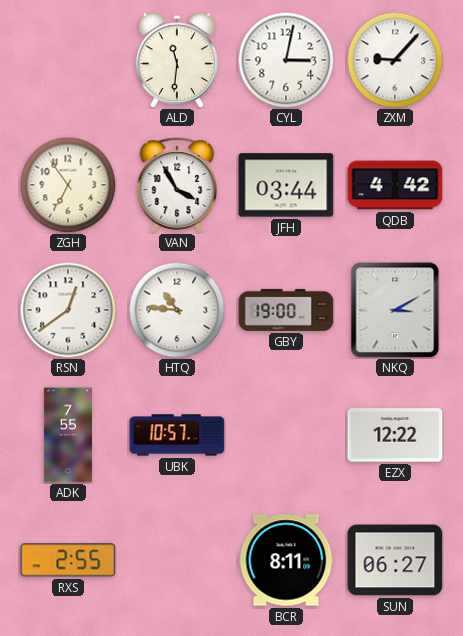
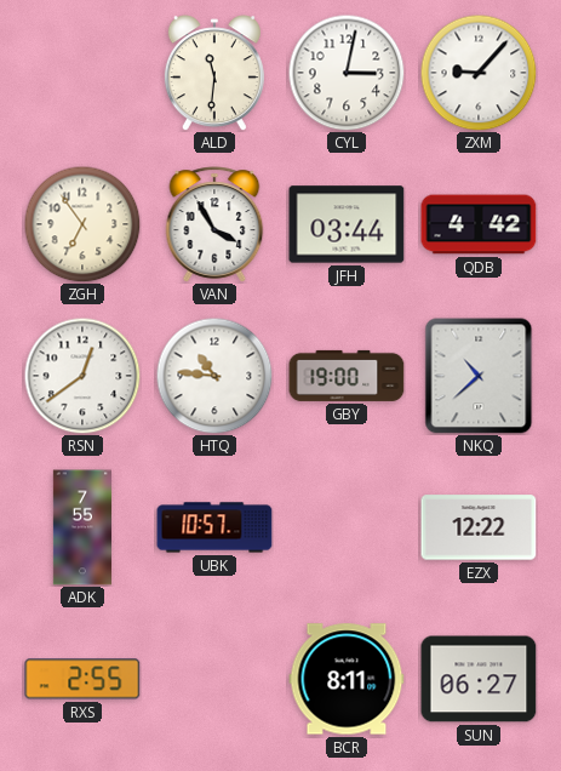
NKQ: 3:10 -> 10:38
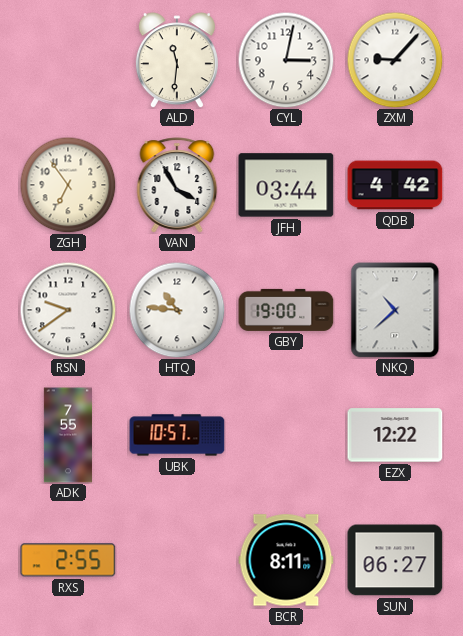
RSN: 12:39 -> 9:39
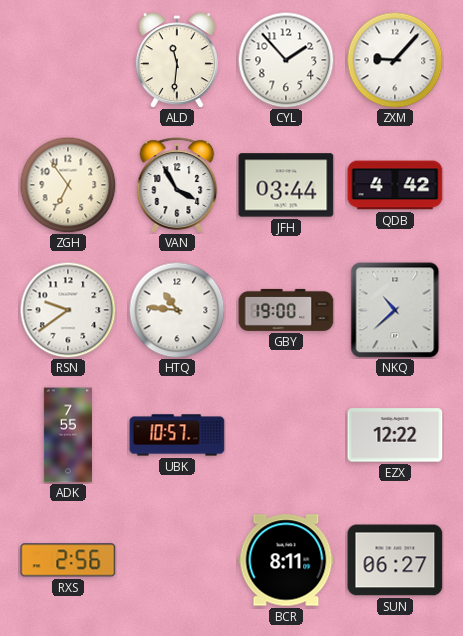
CYL: 3:02 -> 1:53
RXS: 2:55 -> 2:56
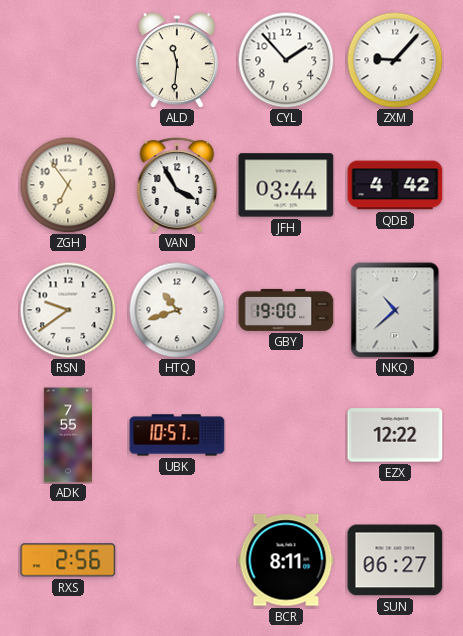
HTQ: 10:46 -> 10:42
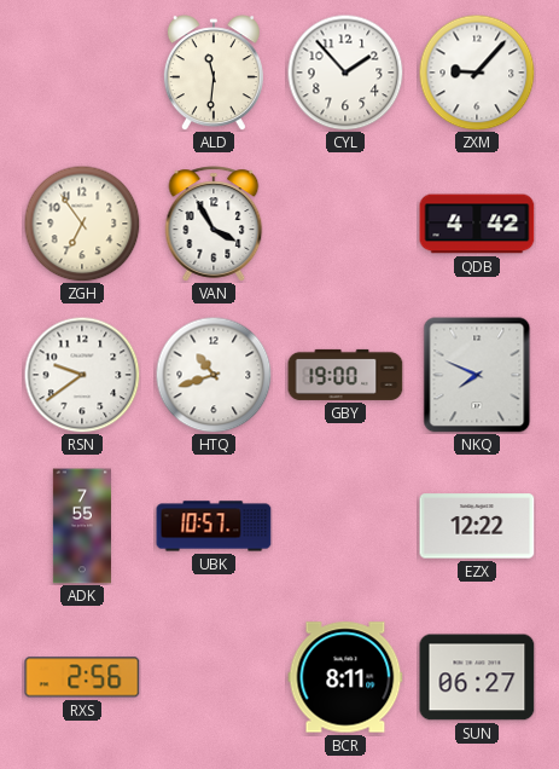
JFH: 03:44 -> none
NKQ: 10:38 -> 7:49
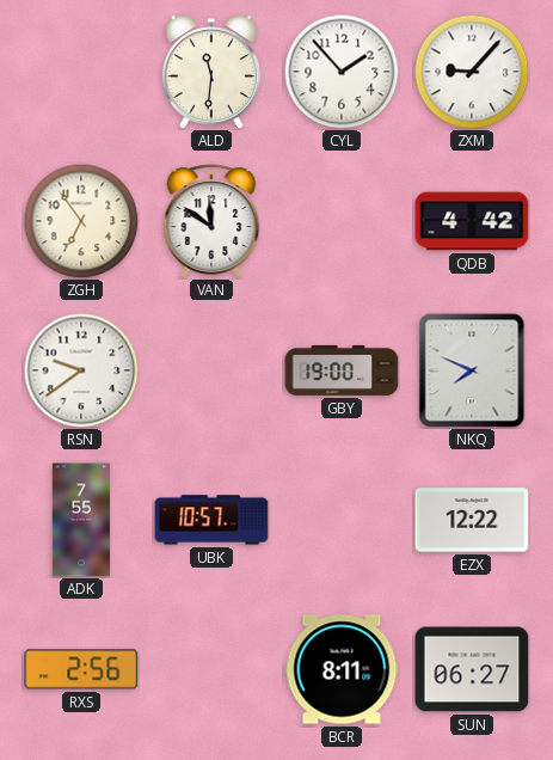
VAN: 3:55 -> 11:51
HTQ: 10:42 -> none
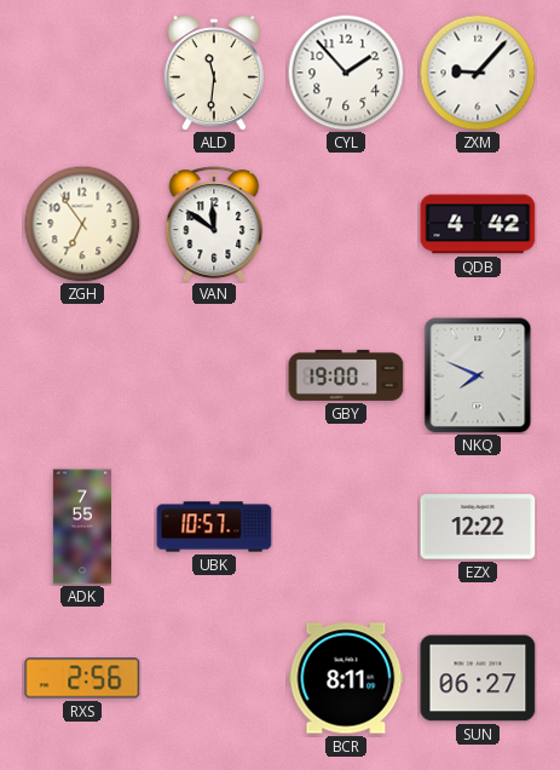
RSN: 9:39 -> none
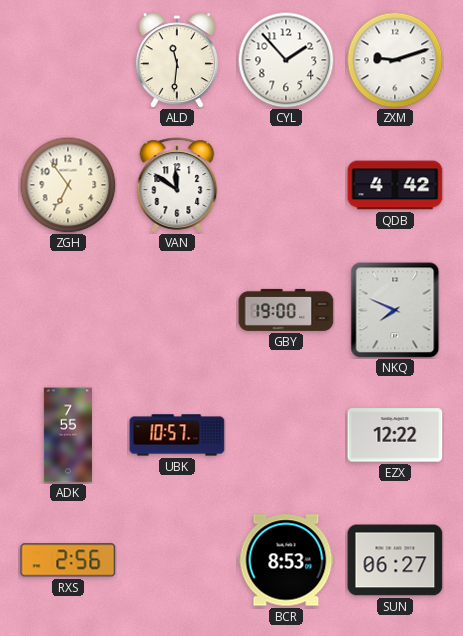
ZXM: 9:07 -> 9:12
BCR: 8:11 -> 8:53
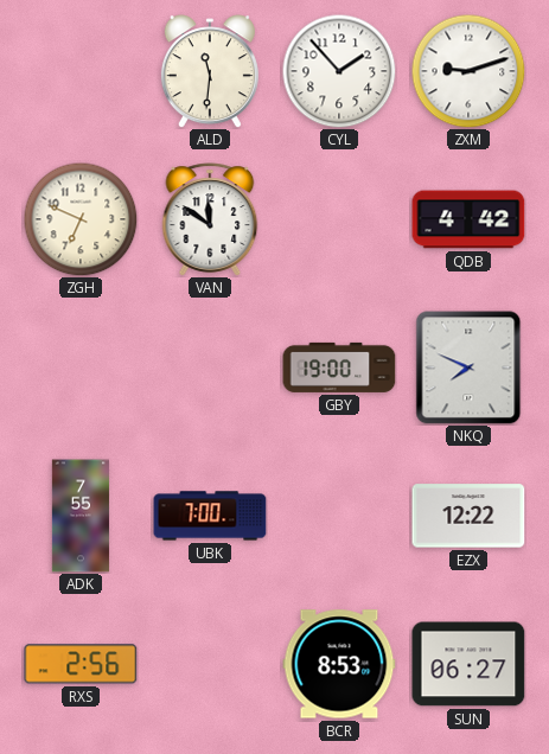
ZGH: 6:54 -> 6:49
UBK: 10:57 -> 7:00
